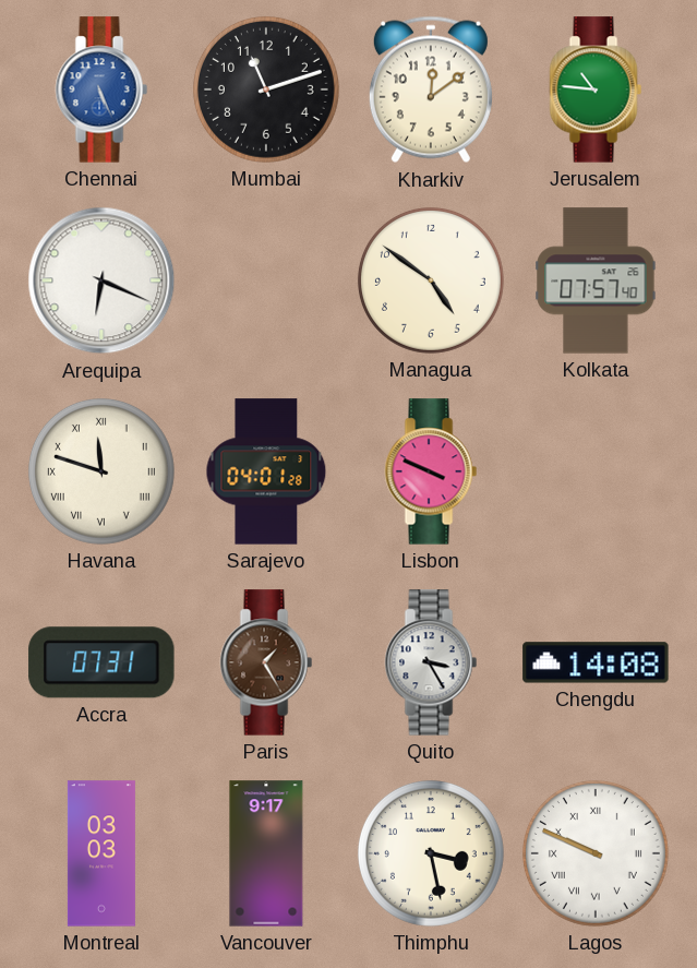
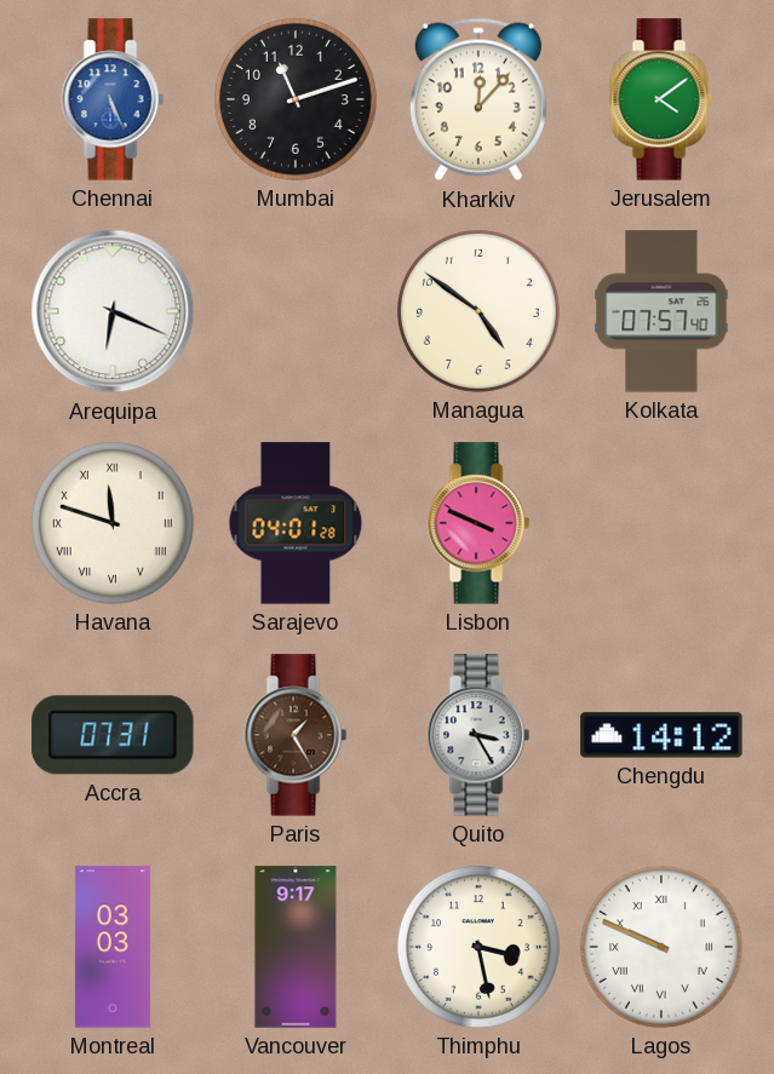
Kharkiv: 12:09 -> 12:07
Jerusalem: 10:46 -> 4:09
Chengdu: 14:08 -> 14:12
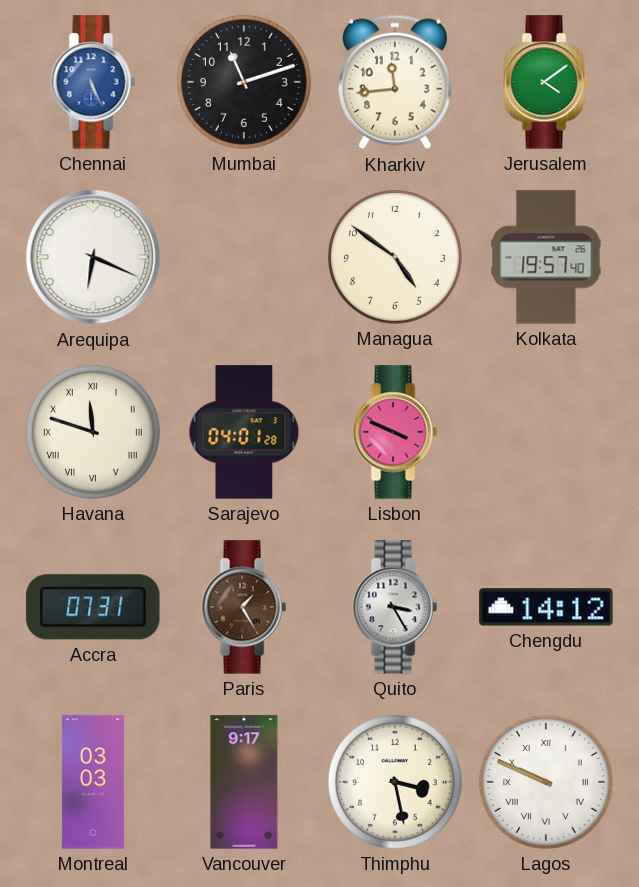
Kharkiv: 12:07 -> 11:44
Kolkata: 07:57 -> 19:57
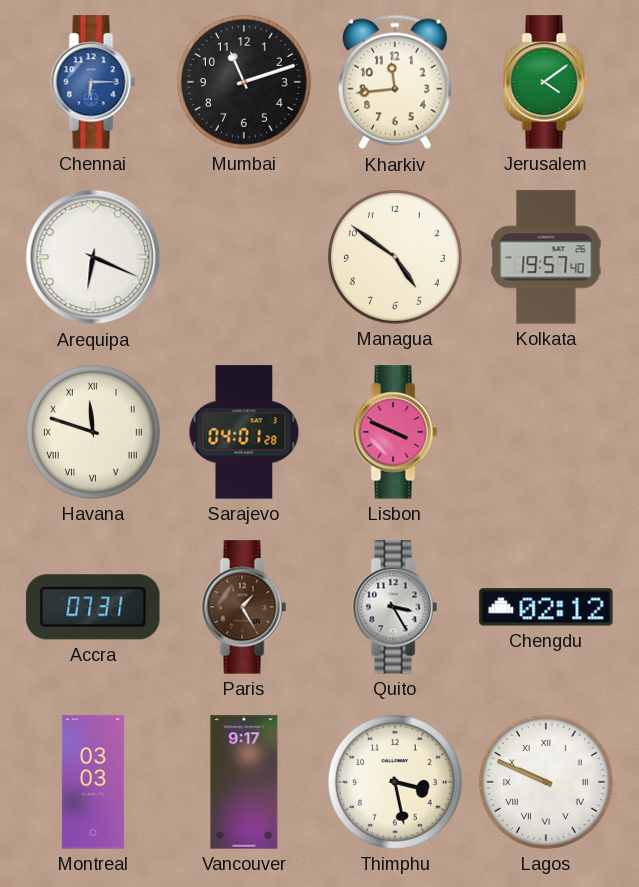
Chennai: 5:26 -> 6:15
Chengdu: 14:12 -> 02:12
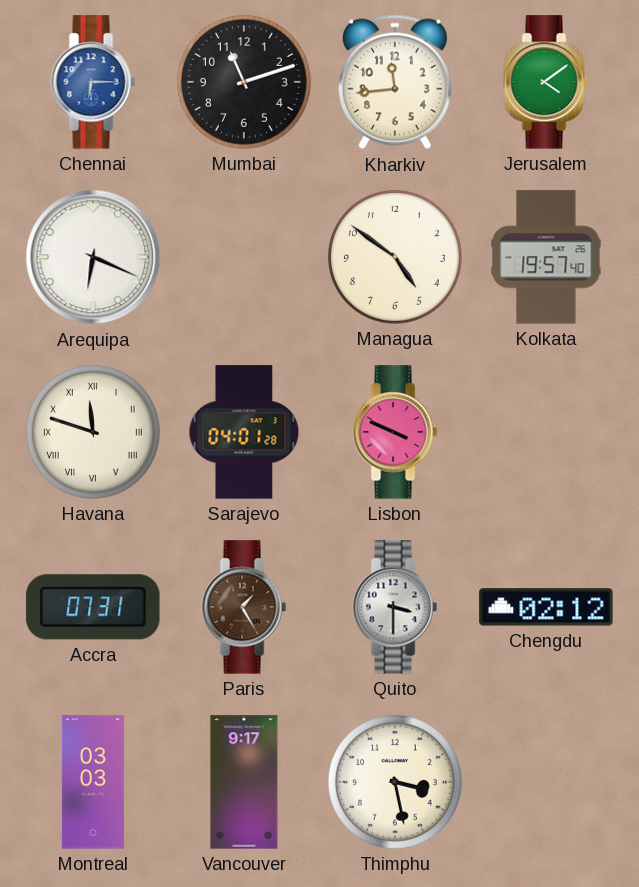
Quito: 3:25 -> 3:30
Lagos: 9:49 -> none
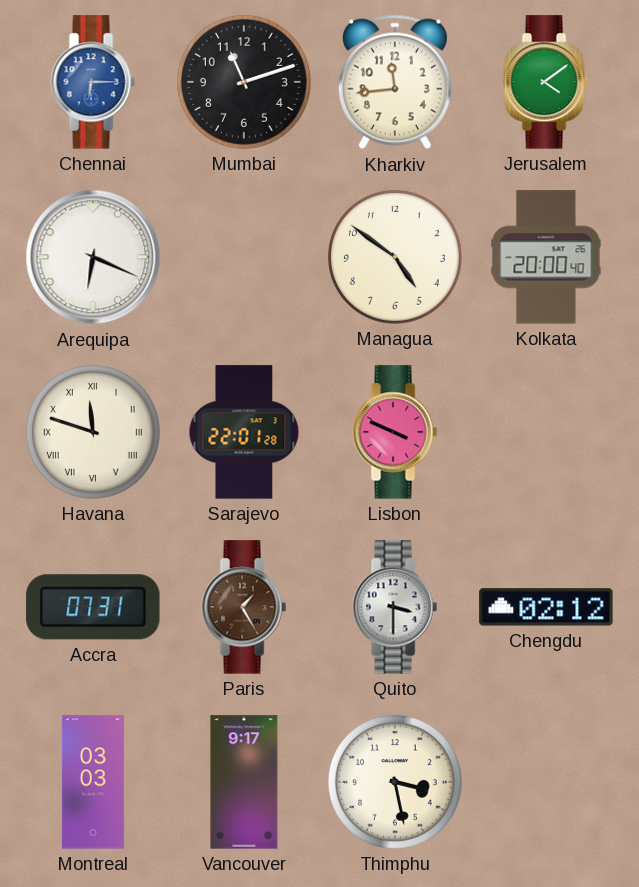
Kolkata: 19:57 -> 20:00
Sarajevo: 04:01 -> 22:01
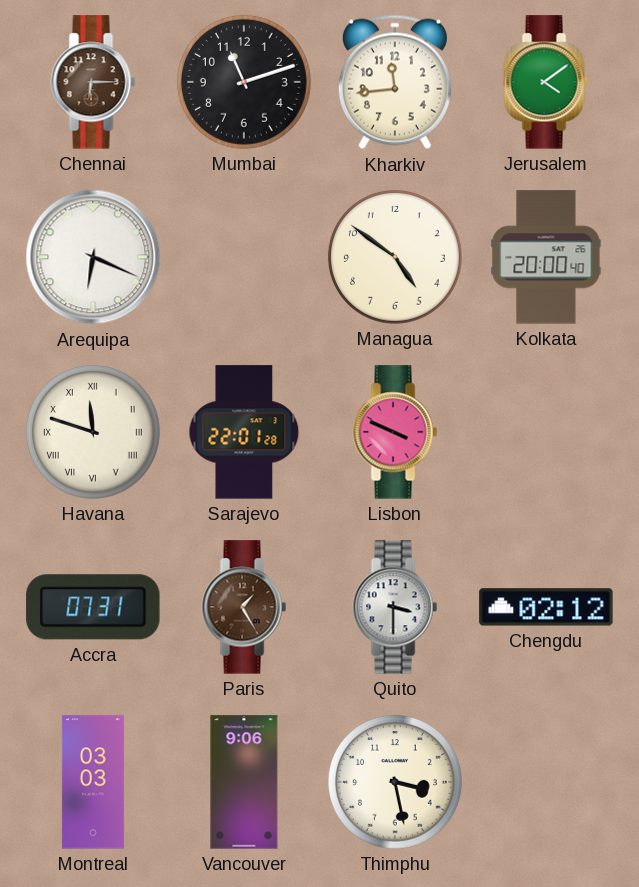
Chennai dial: blue -> brown
Vancouver: 9:17 -> 9:06
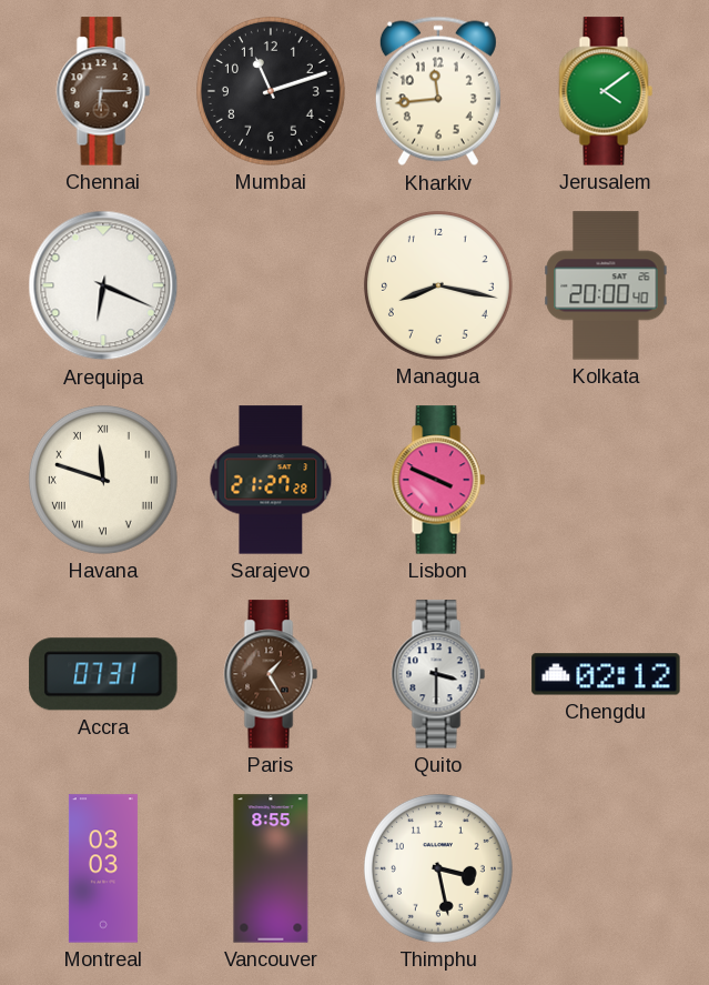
Managua: 4:51 -> 8:17
Sarajevo: 22:01 -> 21:27
Vancouver: 9:06 -> 8:55
